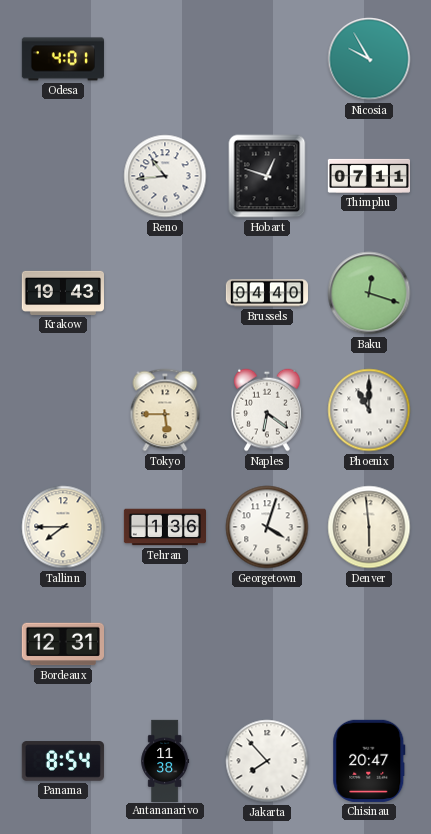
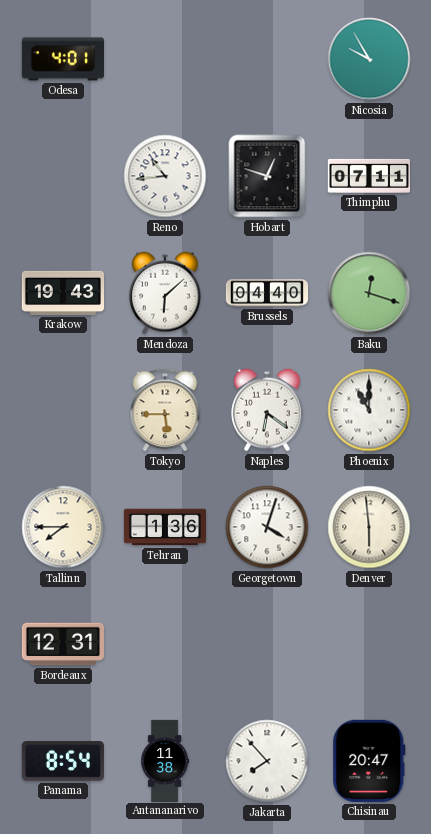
Mendoza: none -> 6:08
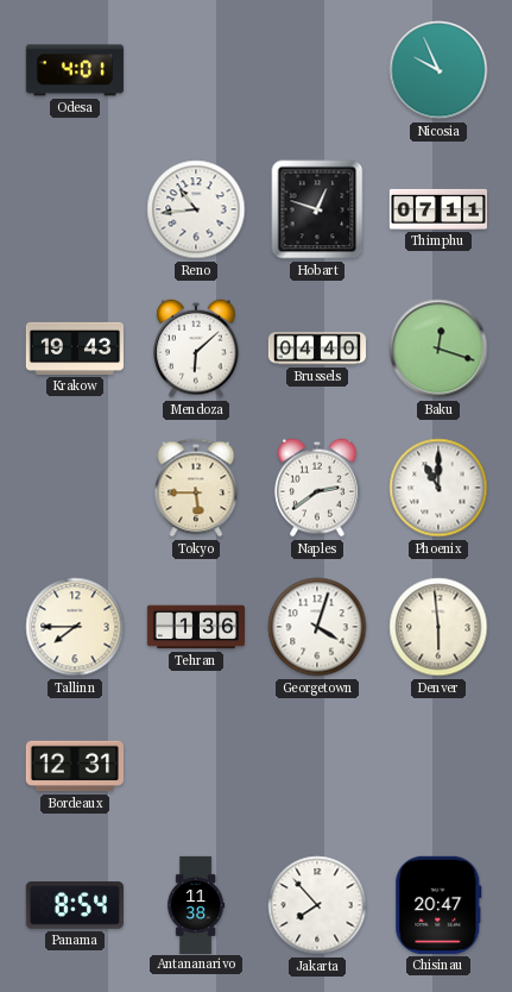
Nicosia: 9:55 -> 9:56
Naples: 6:21 -> 2:39
